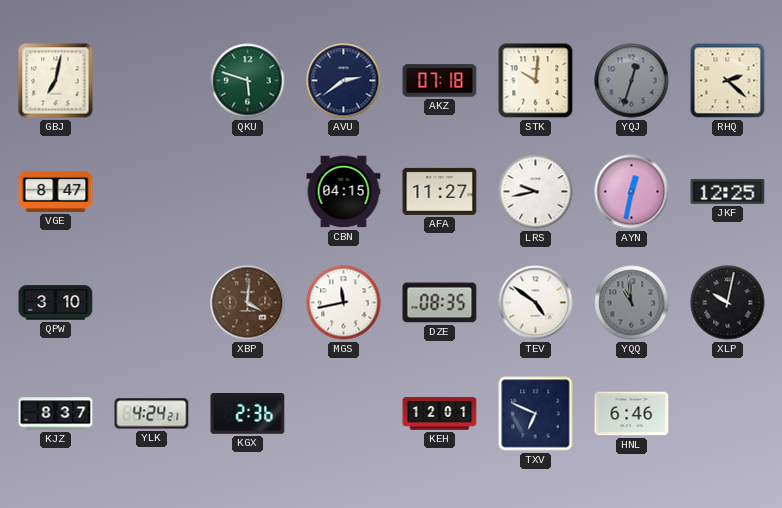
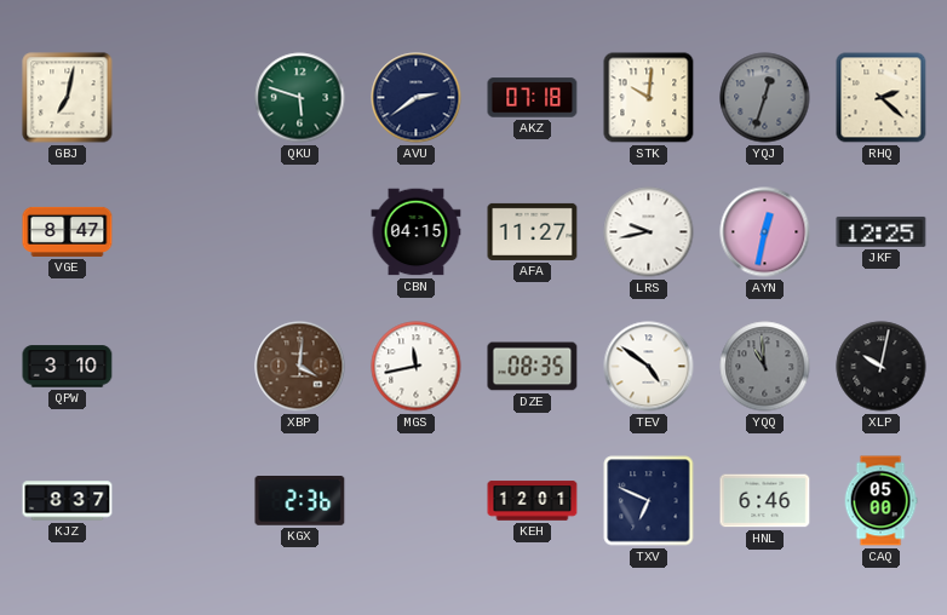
YLK: 4:24 -> none
CAQ: none -> 05:00
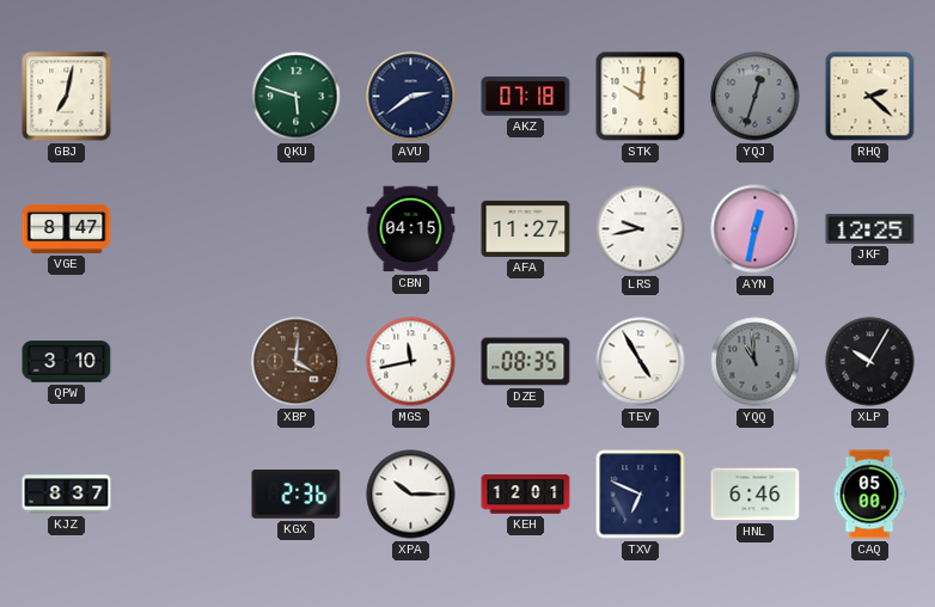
TEV: 4:51 -> 4:55
XLP: 10:02 -> 10:05
XPA: none -> 10:15
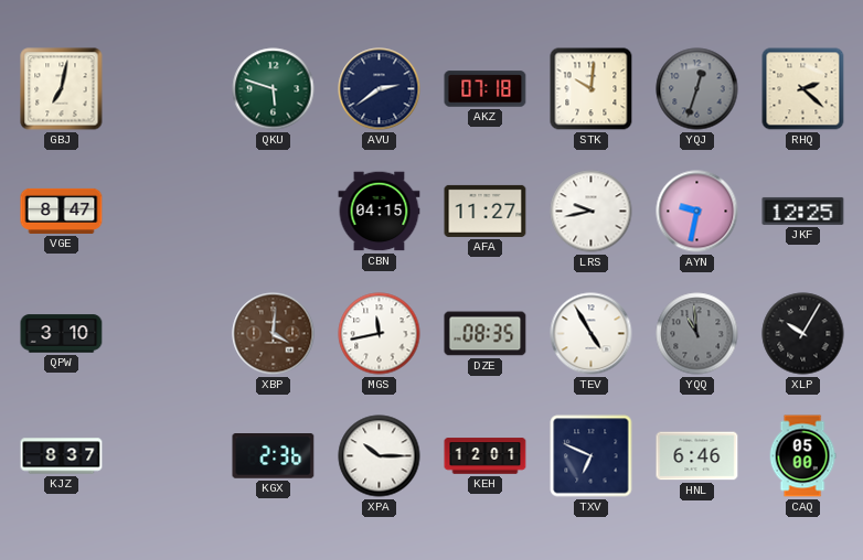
AYN: 12:32 -> 9:32
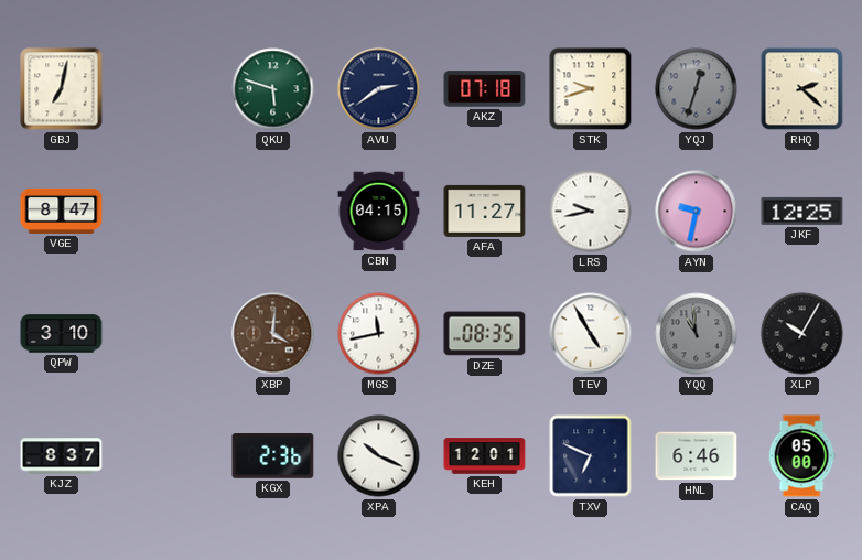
STK: 10:01 -> 9:42
XPA: 10:15 -> 10:19
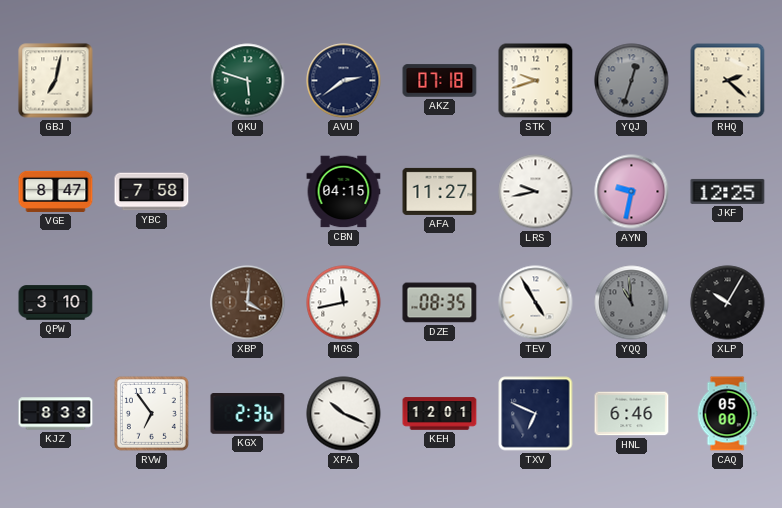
YBC: none -> 7:58
KJZ: 8:37 -> 8:33
RVW: none -> 6:54
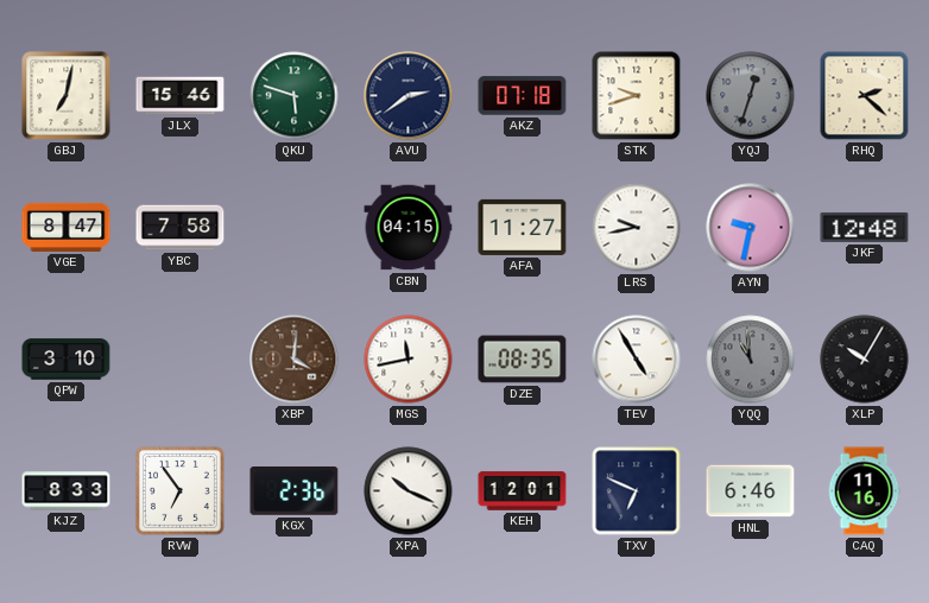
JLX: none -> 15:46
JKF: 12:25 -> 12:48
CAQ: 05:00 -> 11:16
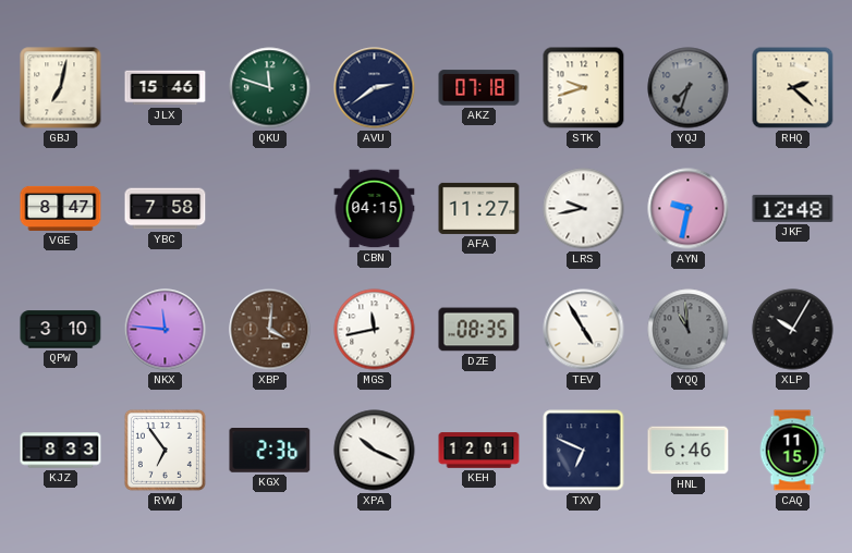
QKU: 5:48 -> 11:48
YQJ: 12:33 -> 7:33
NKX: none -> 11:46
CAQ: 11:16 -> 11:15
